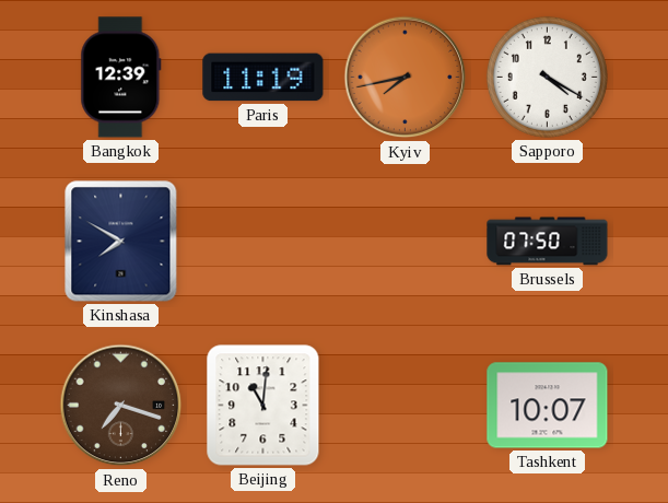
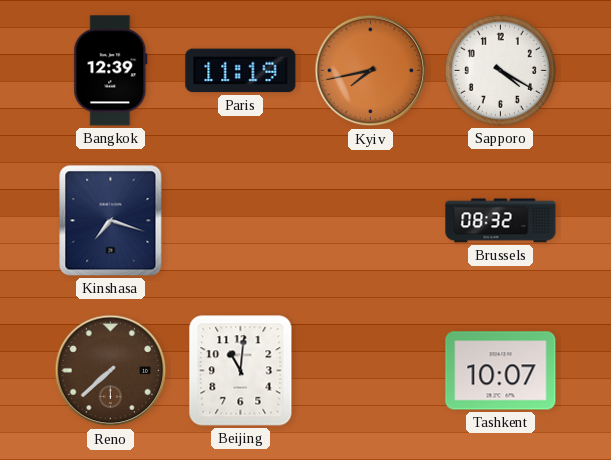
Kinshasa: 7:50 -> 7:18
Brussels: 07:50 -> 08:32
Reno: 7:18 -> 7:38
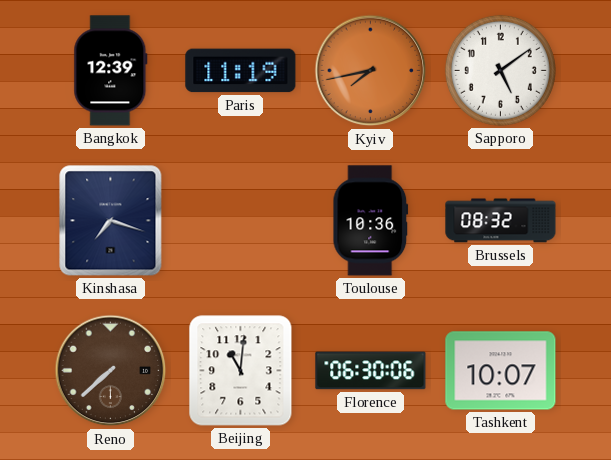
Sapporo: 4:20 -> 5:09
Toulouse: none -> 10:36
Florence: none -> 06:30
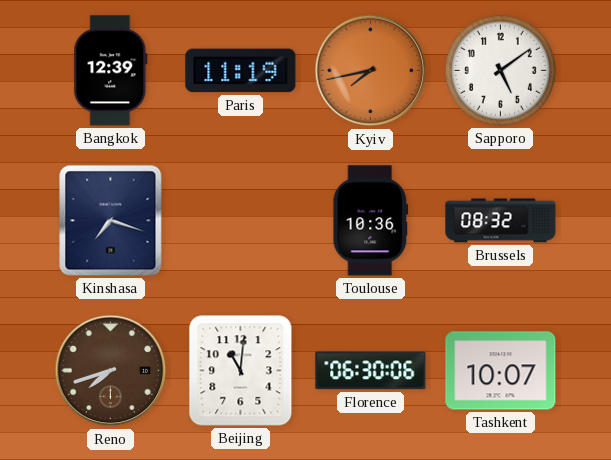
Reno: 7:38 -> 7:42
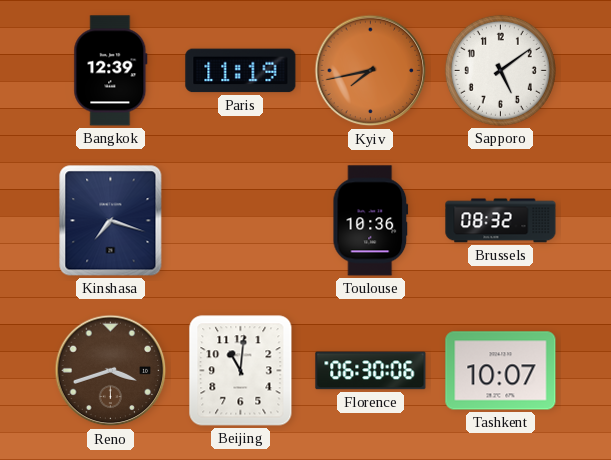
Reno: 7:42 -> 3:42
